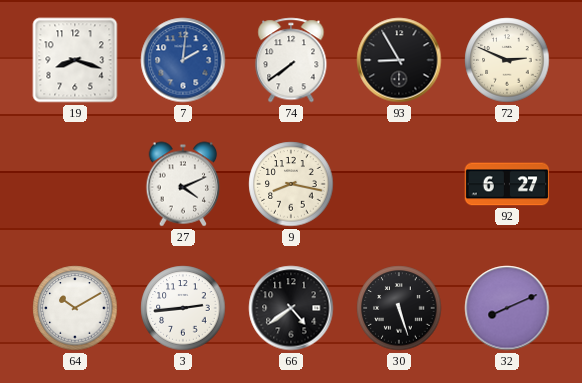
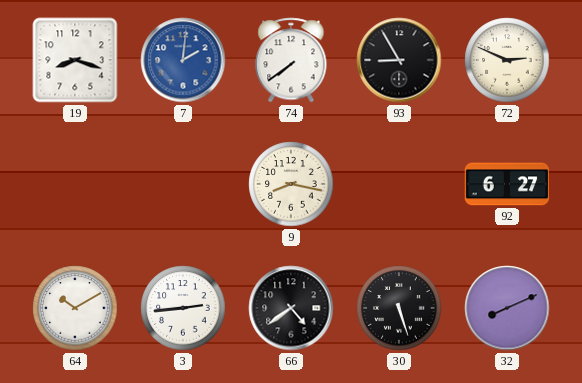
27: 4:11 -> none
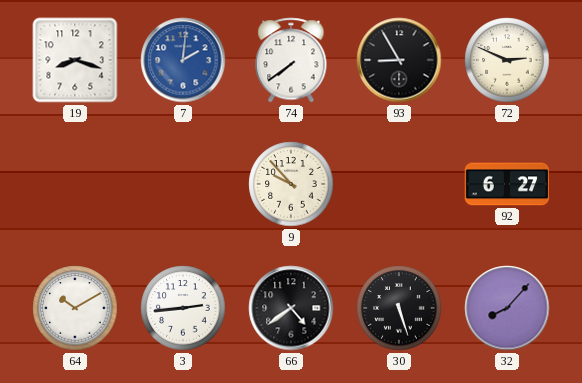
9: 8:17 -> 9:53
32: 8:11 -> 8:07
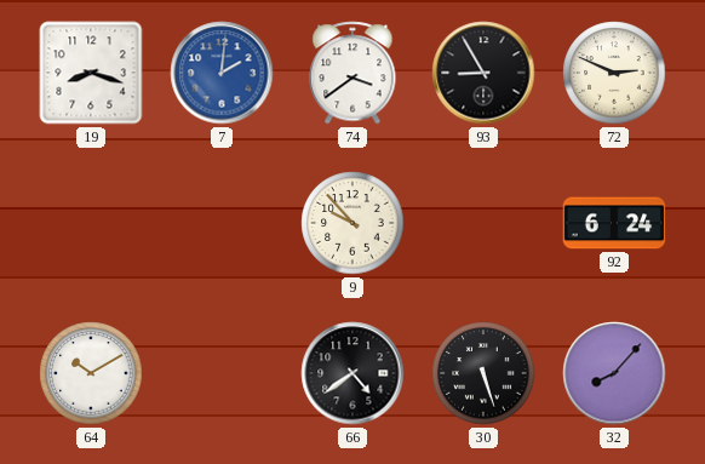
74: 7:39 -> 3:39
92: 6:27 -> 6:24
3: 2:44 -> none
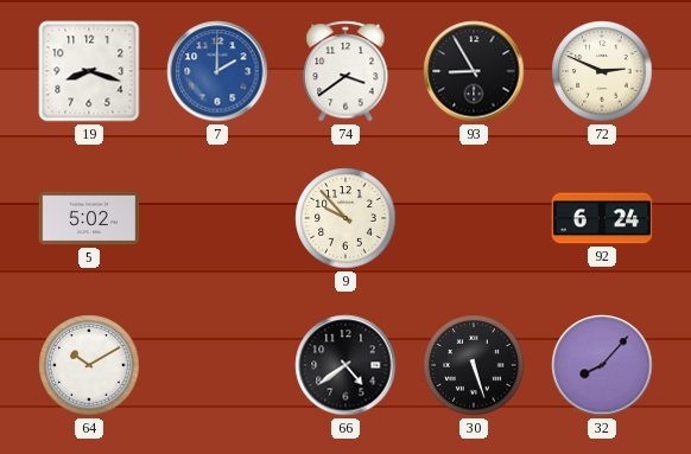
7: 2:01 -> 2:00
5: none -> 5:02
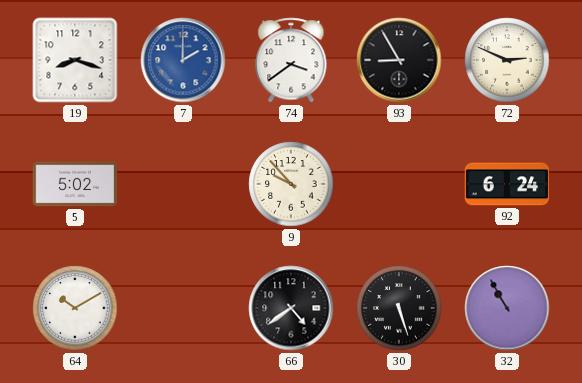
32: 8:07 -> 10:55
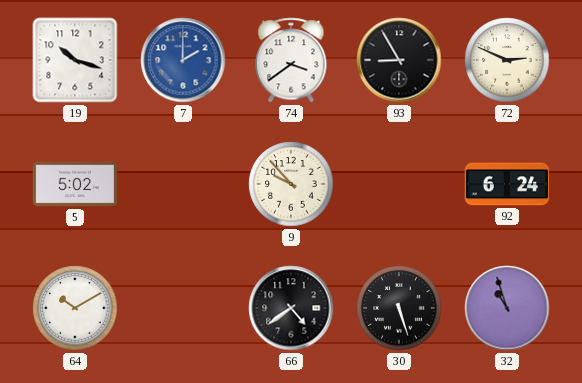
19: 8:18 -> 10:18
32: 10:55 -> 10:57
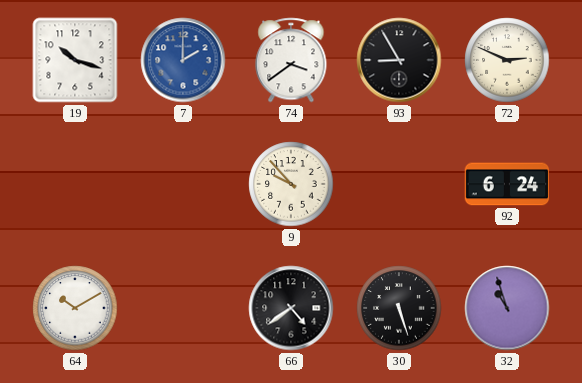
5: 5:02 -> none
